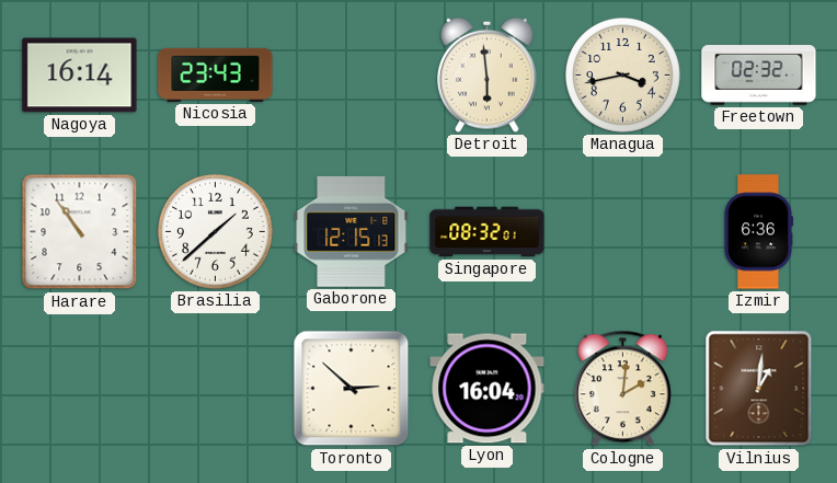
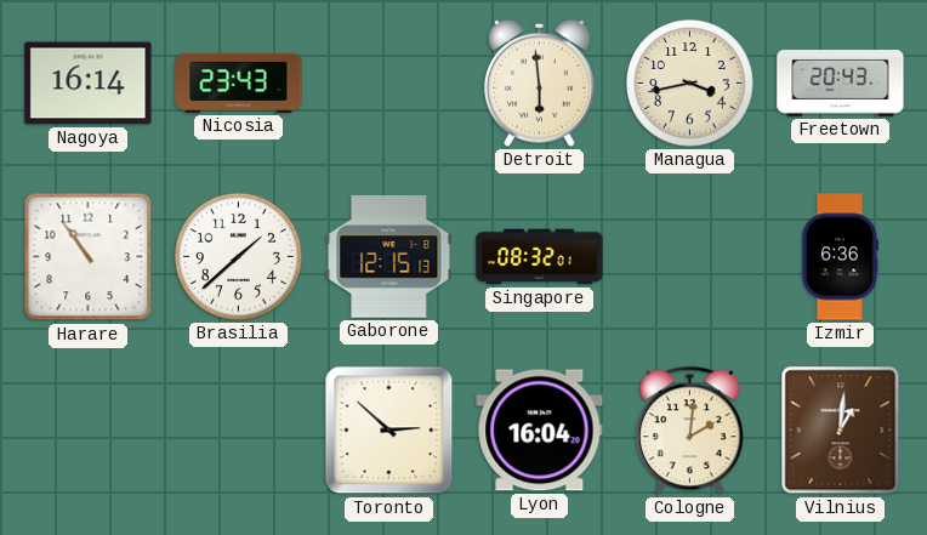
Freetown: 02:32 -> 20:43
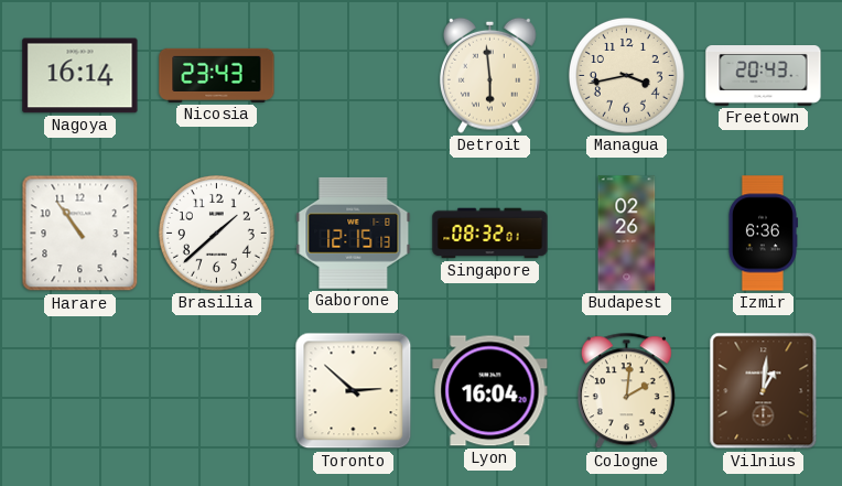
Budapest: none -> 02:26
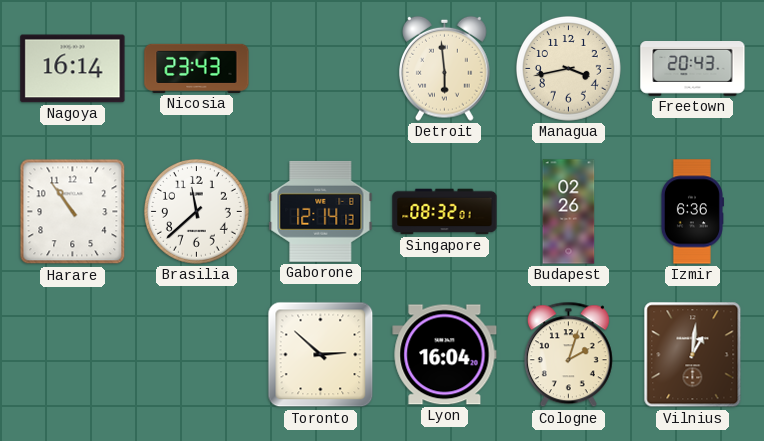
Brasilia: 1:38 -> 11:38
Gaborone: 12:15 -> 12:14
Cologne: 2:01 -> 2:03
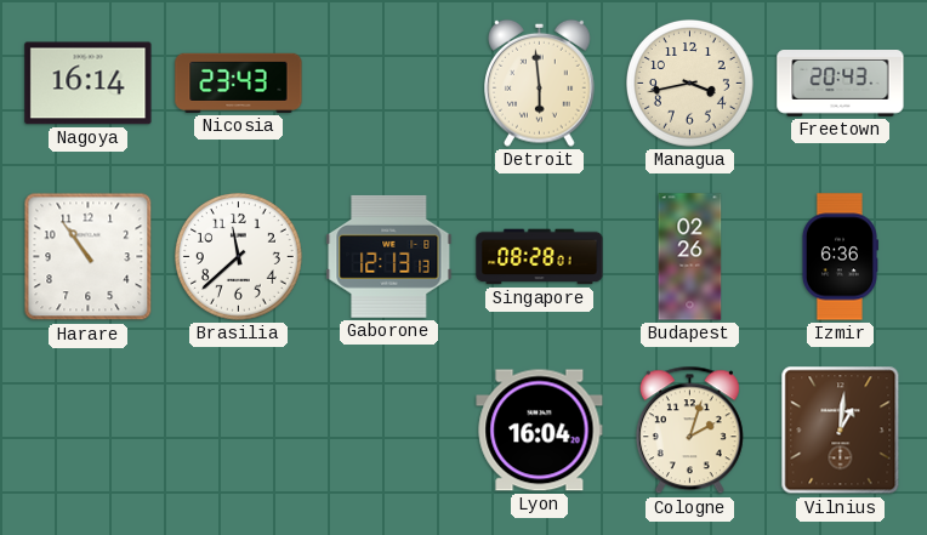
Gaborone: 12:14 -> 12:13
Singapore: 08:32 -> 08:28
Toronto: 2:52 -> none
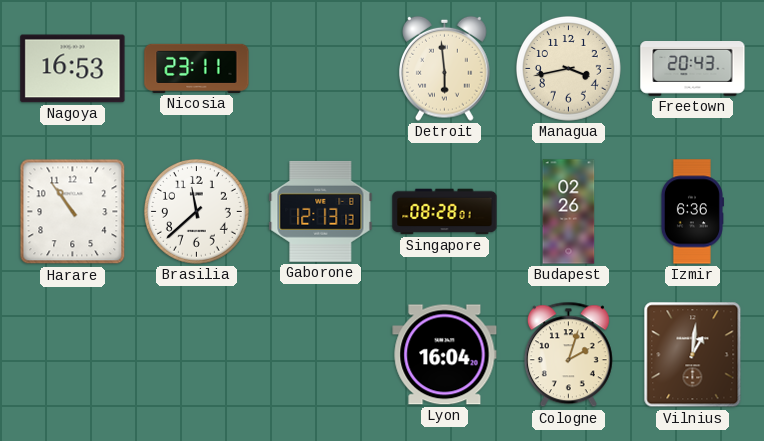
Nagoya: 16:14 -> 16:53
Nicosia: 23:43 -> 23:11
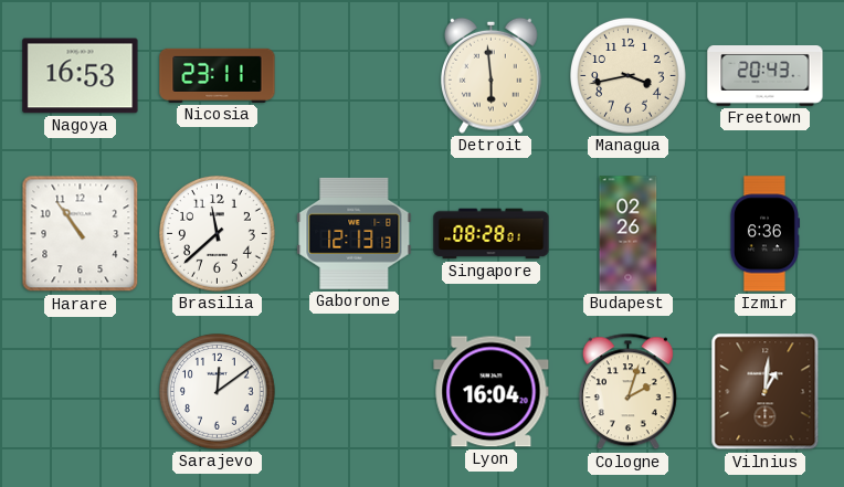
Sarajevo: none -> 12:09
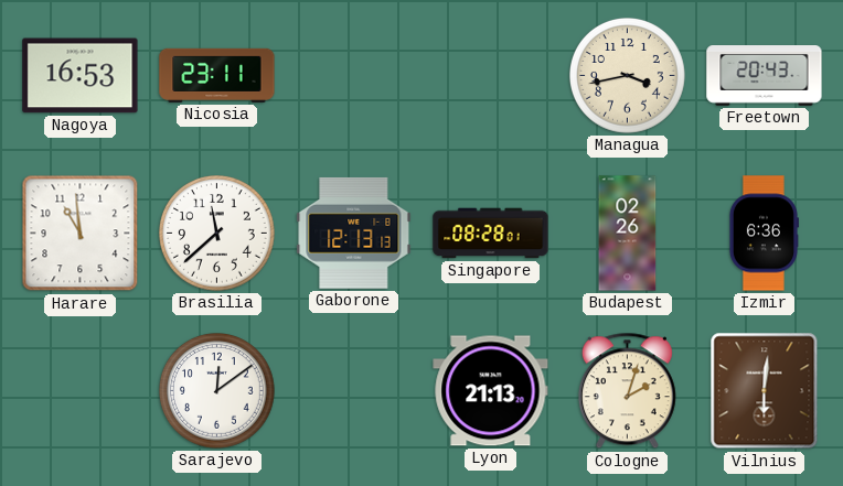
Detroit: 5:59 -> none
Harare: 10:54 -> 10:59
Lyon: 16:04 -> 21:13
Vilnius: 1:01 -> 6:01
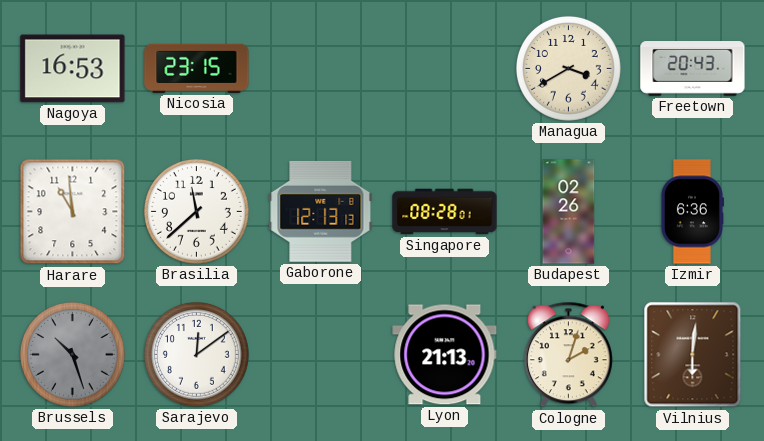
Nicosia: 23:11 -> 23:15
Managua: 3:43 -> 3:40
Brussels: none -> 10:27
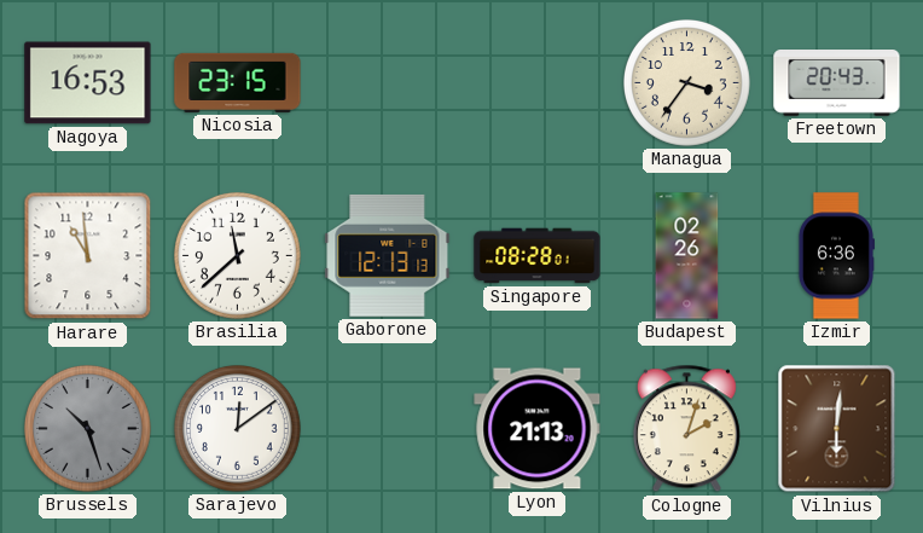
Managua: 3:40 -> 3:36
